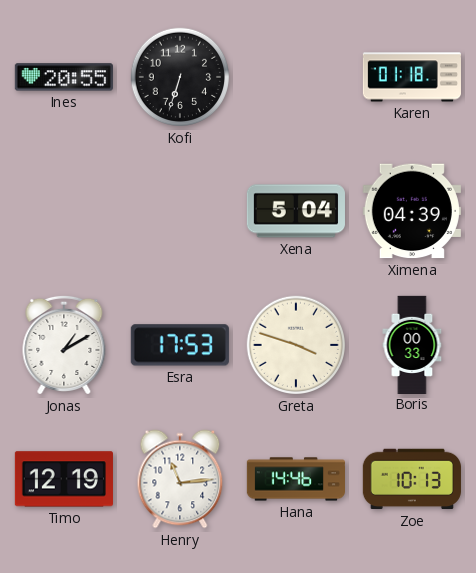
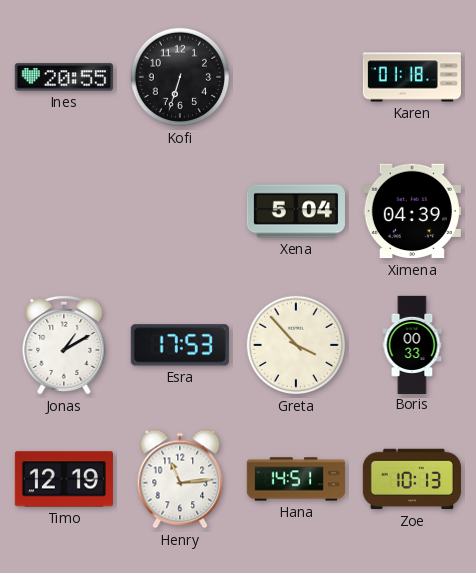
Greta: 3:48 -> 3:53
Hana: 14:46 -> 14:51
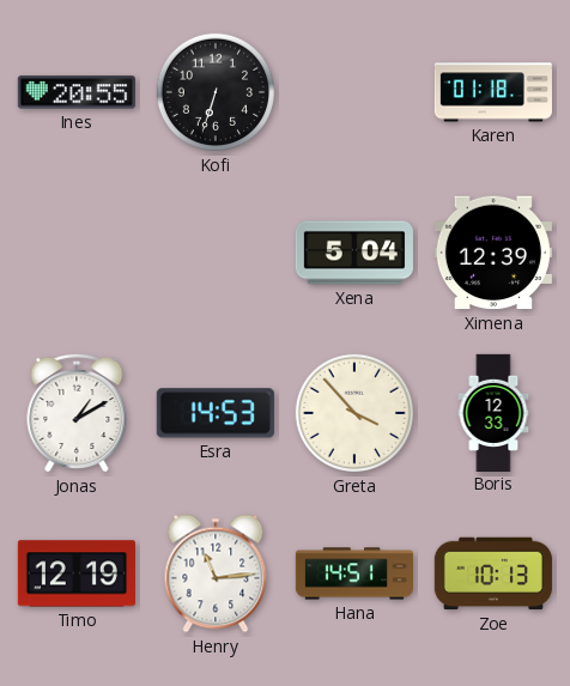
Ximena: 04:39 -> 12:39
Esra: 17:53 -> 14:53
Boris: 00:33 -> 12:33
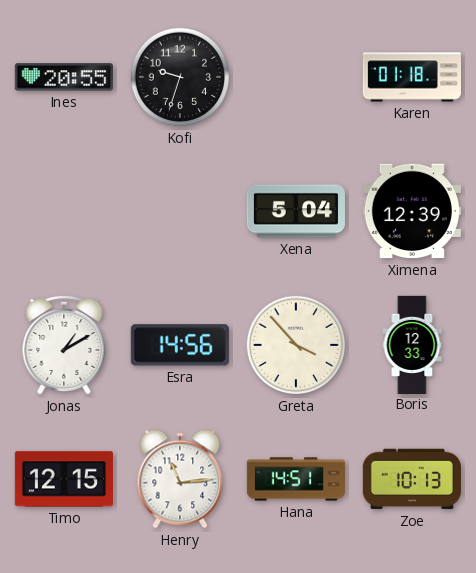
Kofi: 6:33 -> 9:33
Esra: 14:53 -> 14:56
Timo: 12:19 -> 12:15
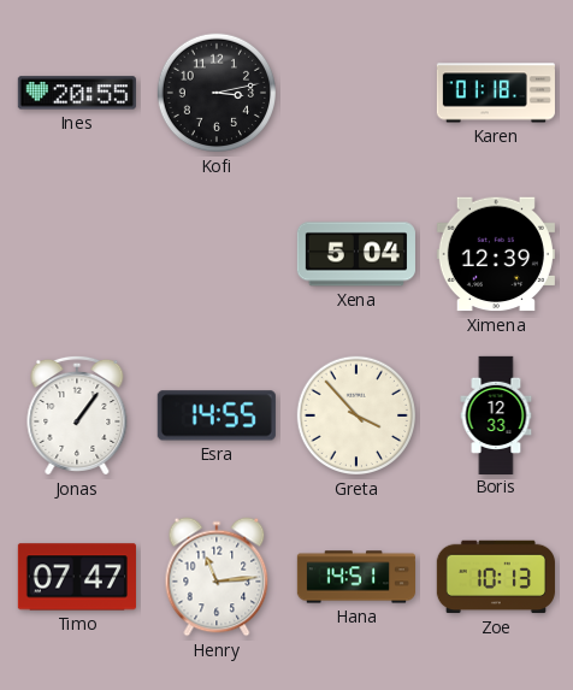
Kofi: 9:33 -> 3:13
Jonas: 1:10 -> 1:06
Esra: 14:56 -> 14:55
Timo: 12:15 -> 07:47
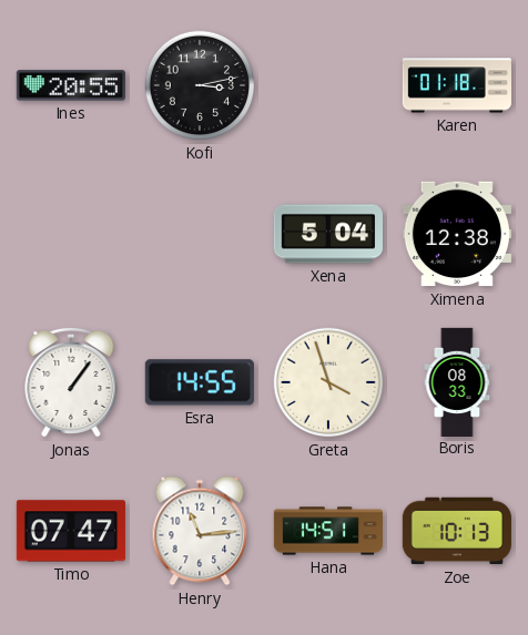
Ximena: 12:39 -> 12:38
Greta: 3:53 -> 3:57
Boris: 12:33 -> 08:33
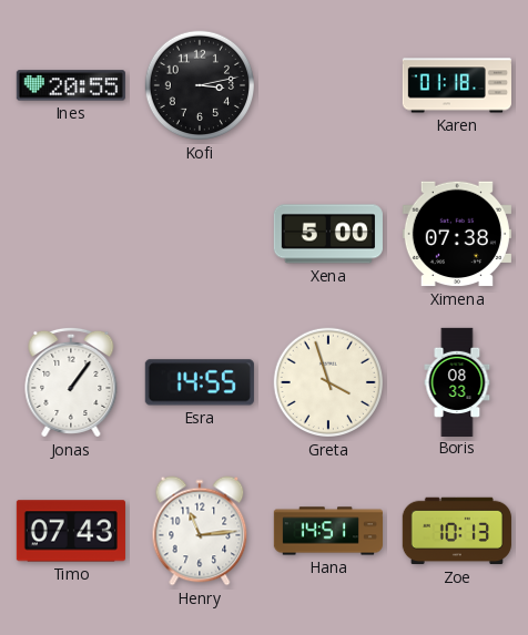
Xena: 5:04 -> 5:00
Ximena: 12:38 -> 07:38
Timo: 07:47 -> 07:43
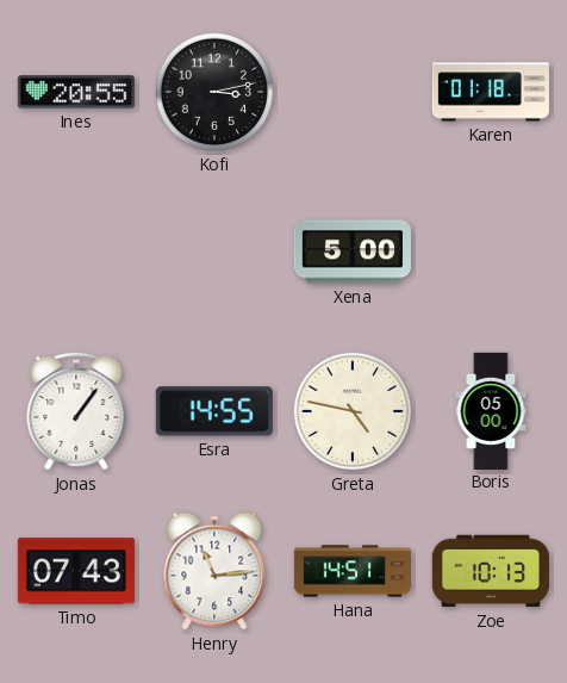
Ximena: 07:38 -> none
Greta: 3:57 -> 4:47
Boris: 08:33 -> 05:00
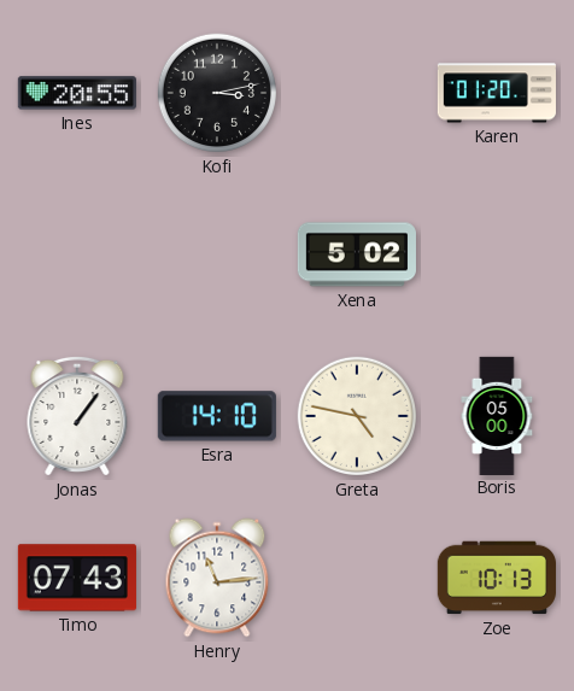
Karen: 01:18 -> 01:20
Xena: 5:00 -> 5:02
Esra: 14:55 -> 14:10
Hana: 14:51 -> none
